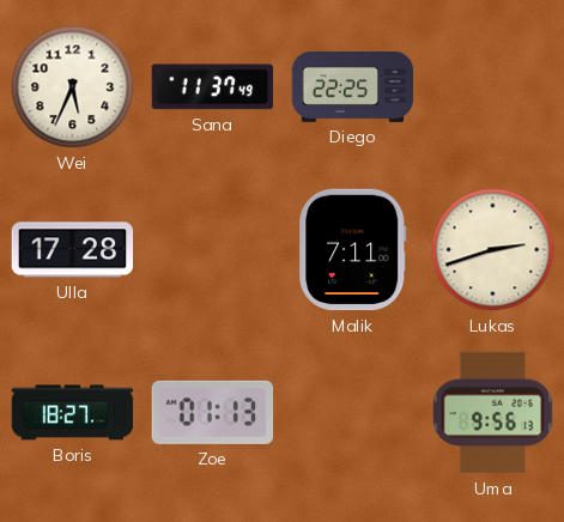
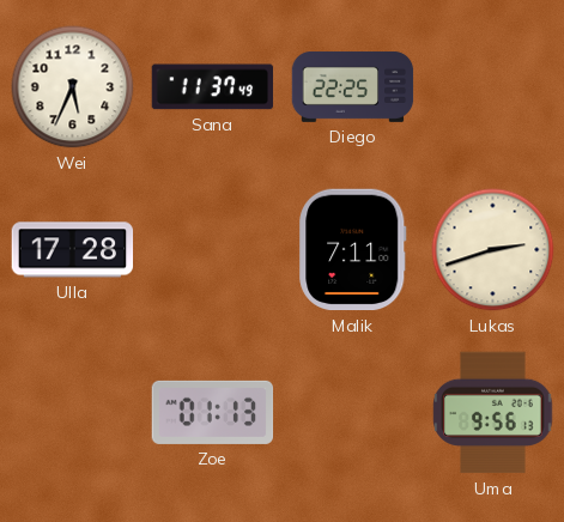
Boris: 18:27 -> none
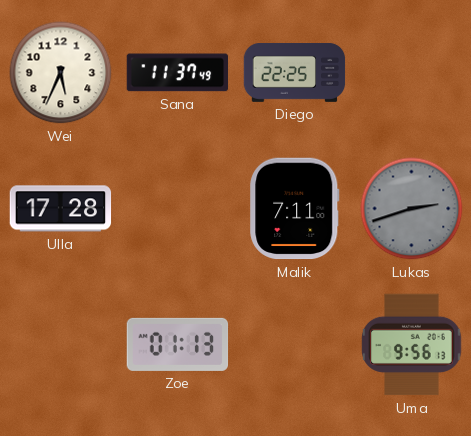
Lukas dial: cream -> grey
